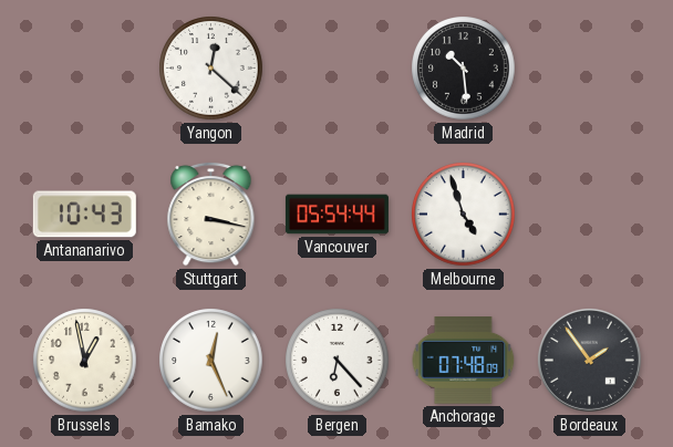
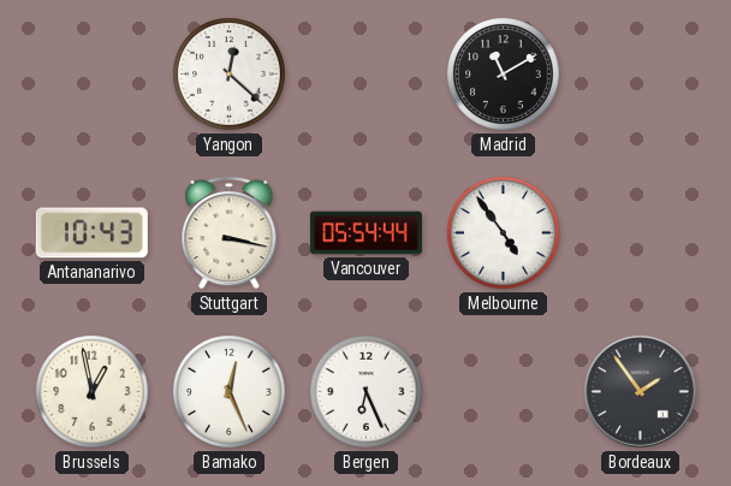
Madrid: 10:29 -> 11:10
Melbourne: 4:57 -> 4:54
Bergen: 6:23 -> 6:26
Anchorage: 07:48 -> none
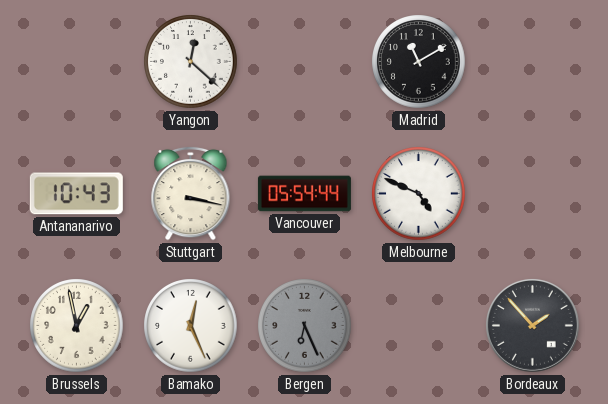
Melbourne: 4:54 -> 4:49
Bergen dial: white -> grey
Bordeaux: 1:54 -> 1:53
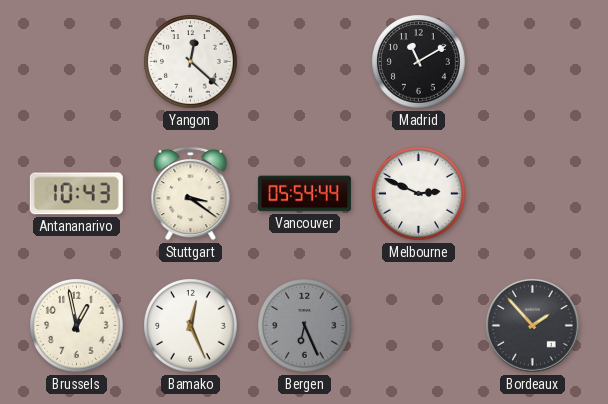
Stuttgart: 3:17 -> 3:21
Melbourne: 4:49 -> 2:49
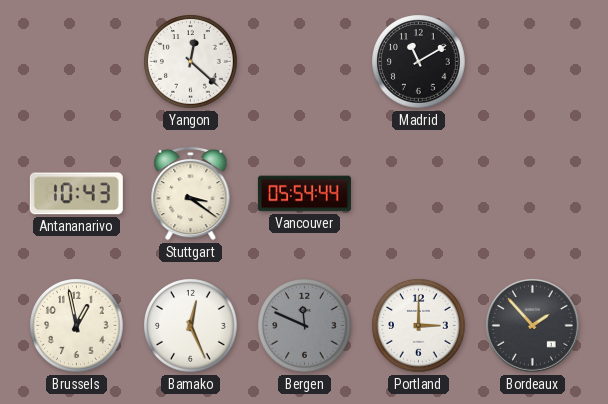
Melbourne: 2:49 -> none
Bergen: 6:26 -> 11:49
Portland: none -> 3:00
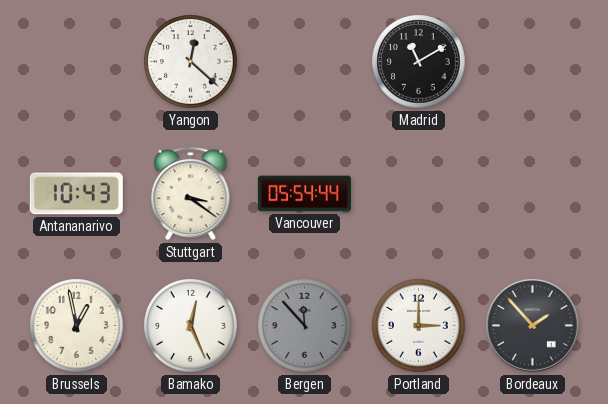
Bergen: 11:49 -> 11:53
